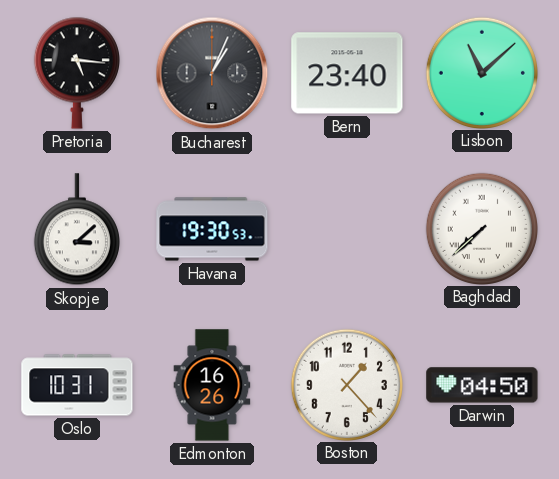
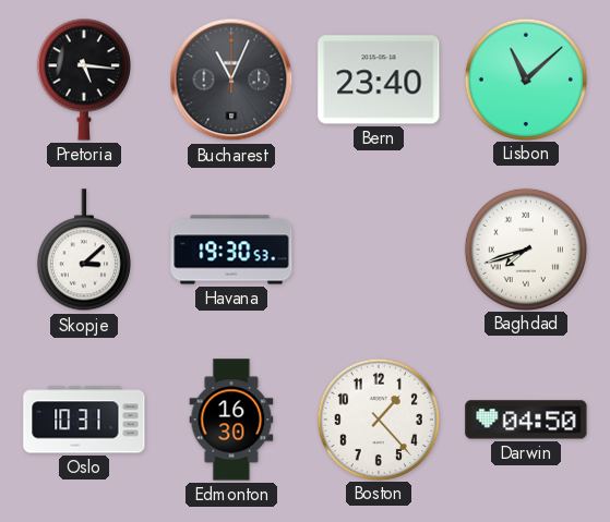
Bucharest: 1:04 -> 11:04
Baghdad: 7:38 -> 7:42
Edmonton: 16:26 -> 16:30
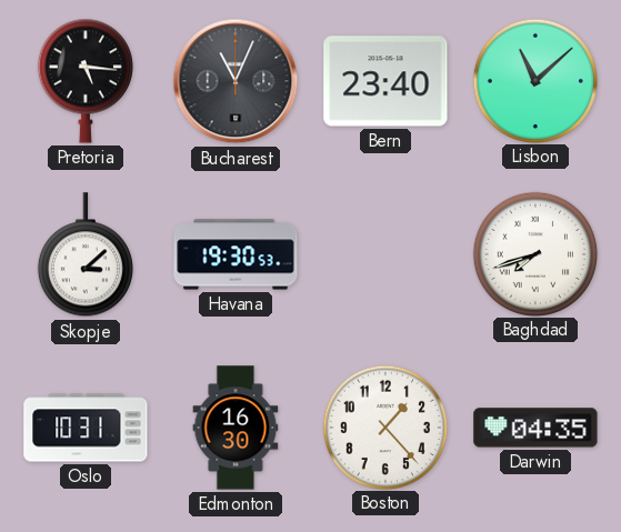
Darwin: 04:50 -> 04:35
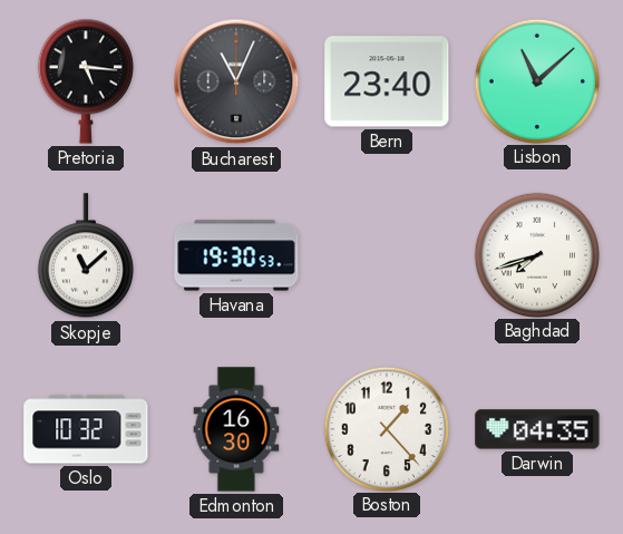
Skopje: 3:08 -> 11:08
Oslo: 10:31 -> 10:32
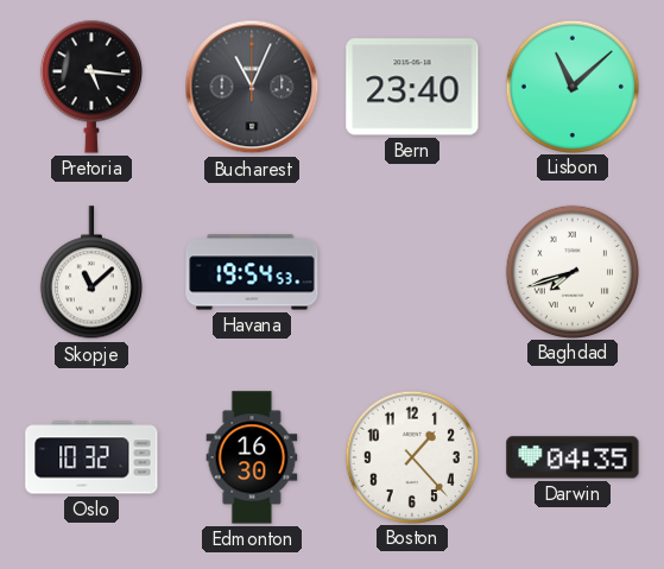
Havana: 19:30 -> 19:54
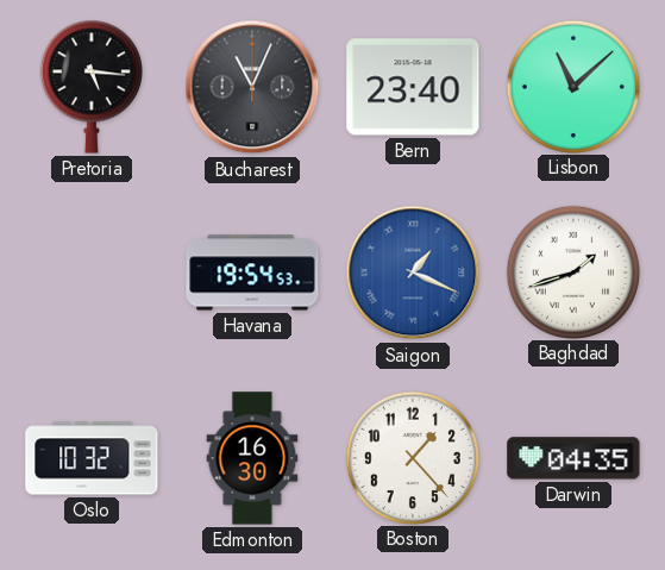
Skopje: 11:08 -> none
Saigon: none -> 1:19
Baghdad: 7:42 -> 1:42
